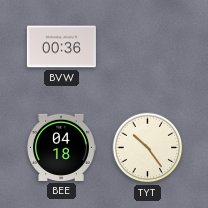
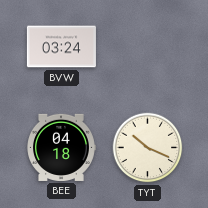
BVW: 00:36 -> 03:24
TYT: 10:24 -> 10:19
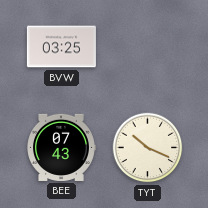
BVW: 03:24 -> 03:25
BEE: 04:18 -> 07:43
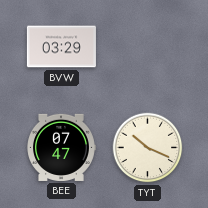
BVW: 03:25 -> 03:29
BEE: 07:43 -> 07:47
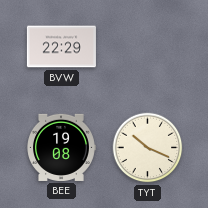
BVW: 03:29 -> 22:29
BEE: 07:47 -> 19:08
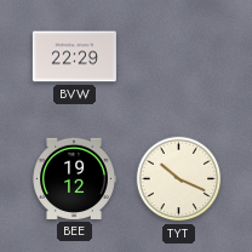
BEE: 19:08 -> 19:12
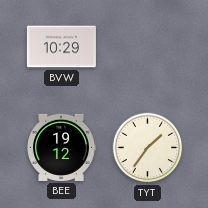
BVW: 22:29 -> 10:29
TYT: 10:19 -> 1:36
